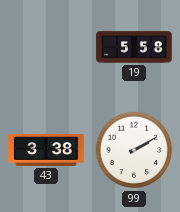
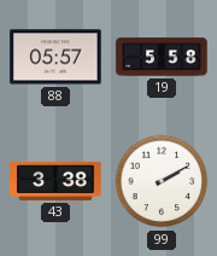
88: none -> 05:57
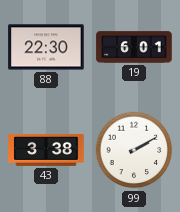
88: 05:57 -> 22:30
19: 5:58 -> 6:01
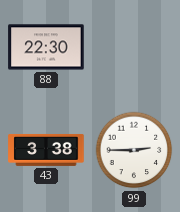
19: 6:01 -> none
99: 2:10 -> 2:45
